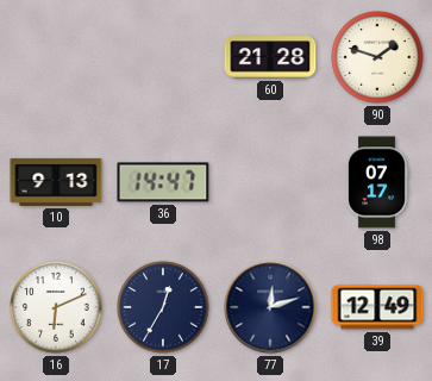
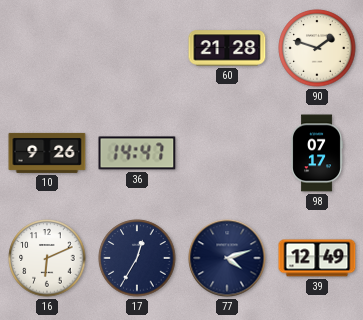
10: 9:13 -> 9:26
77: 12:12 -> 4:12
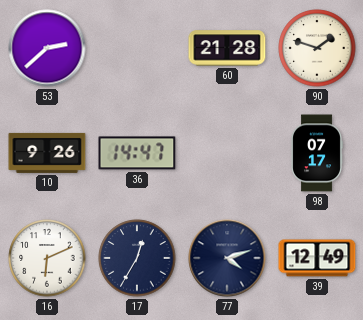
53: none -> 2:38
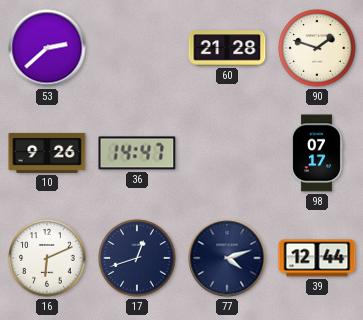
17: 12:35 -> 12:42
39: 12:49 -> 12:44
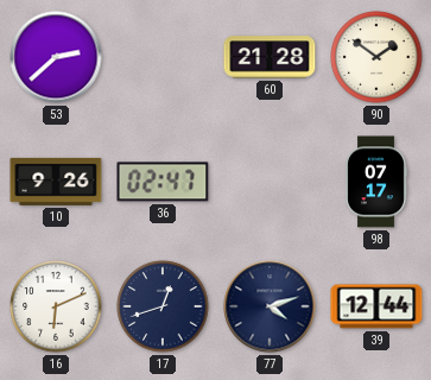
90: 1:48 -> 1:51
36: 14:47 -> 02:47
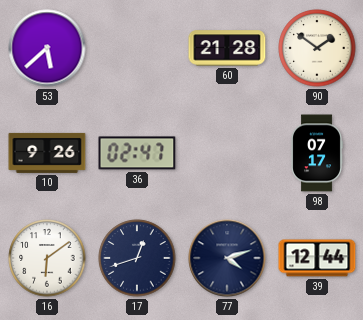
53: 2:38 -> 5:38
16: 6:11 -> 6:09
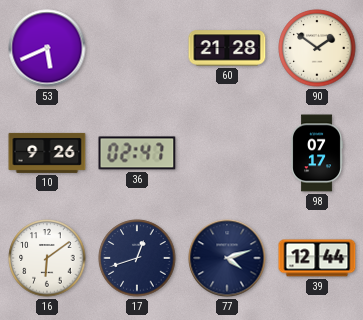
53: 5:38 -> 5:41
